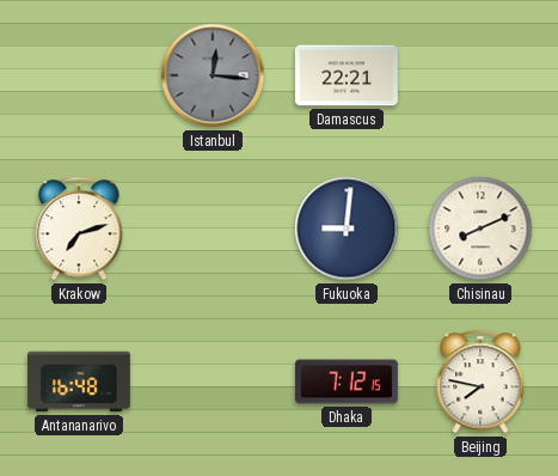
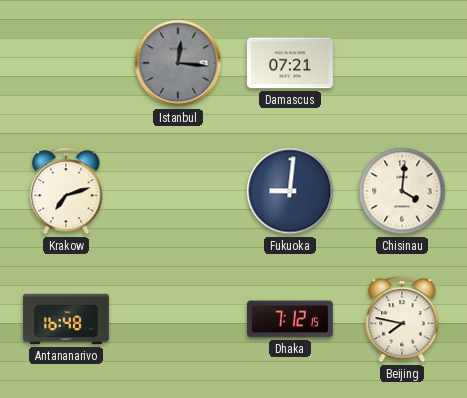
Damascus: 22:21 -> 07:21
Chisinau: 8:11 -> 4:01
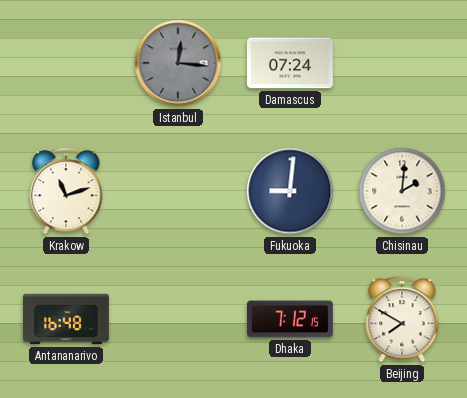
Damascus: 07:21 -> 07:24
Krakow: 7:12 -> 11:12
Chisinau: 4:01 -> 2:01
Beijing: 7:47 -> 7:50
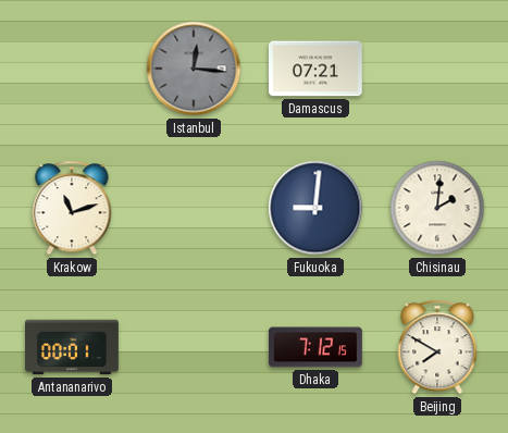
Damascus: 07:24 -> 07:21
Antananarivo: 16:48 -> 00:01
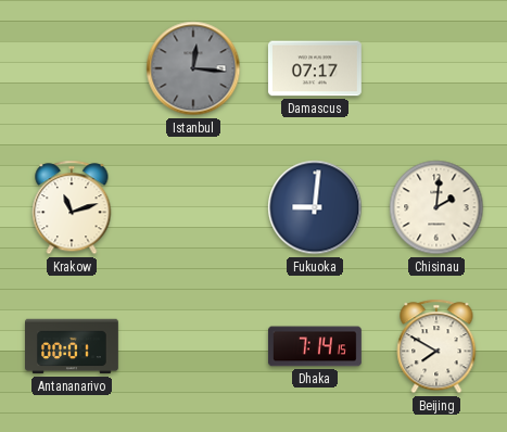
Damascus: 07:21 -> 07:17
Dhaka: 7:12 -> 7:14
